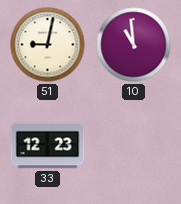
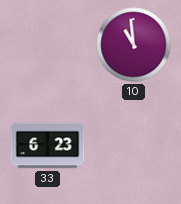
51: 9:02 -> none
33: 12:23 -> 6:23
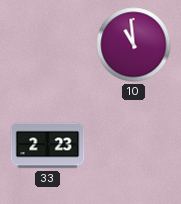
33: 6:23 -> 2:23
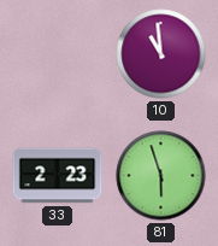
81: none -> 5:57
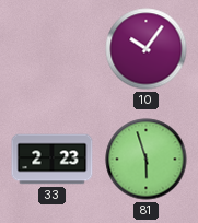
10: 10:59 -> 10:06
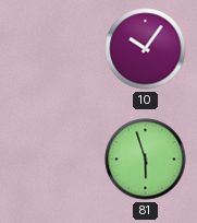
33: 2:23 -> none
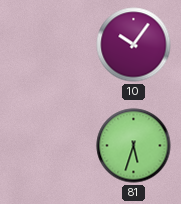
81: 5:57 -> 5:33
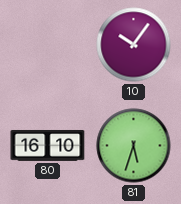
80: none -> 16:10
